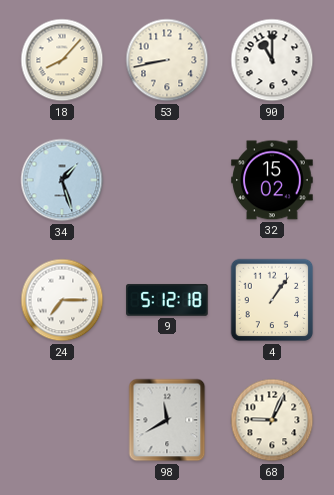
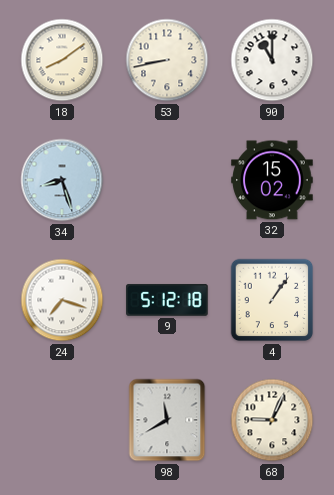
18: 8:07 -> 8:09
34: 1:27 -> 8:27
24: 7:15 -> 7:18
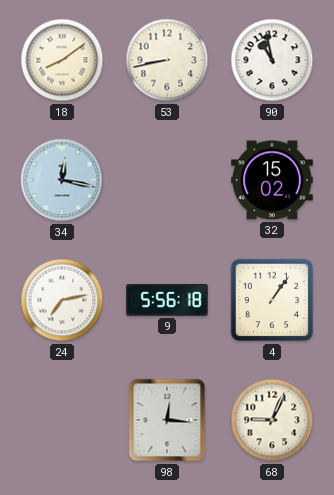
90: 11:00 -> 10:58
34: 8:27 -> 12:17
24: 7:18 -> 7:13
9: 5:12 -> 5:56
98: 11:40 -> 12:16
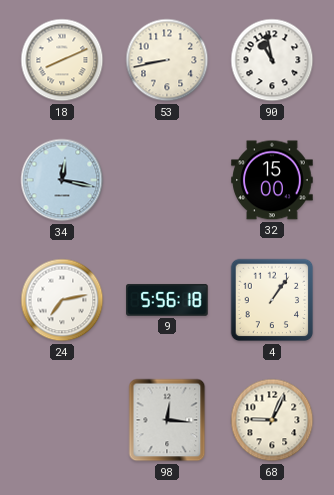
18: 8:09 -> 8:11
32: 15:02 -> 15:00
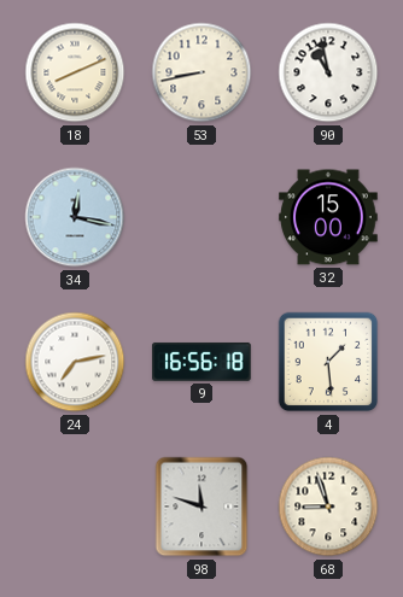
9: 5:56 -> 16:56
4: 1:06 -> 1:29
98: 12:16 -> 11:48
68: 9:04 -> 8:57
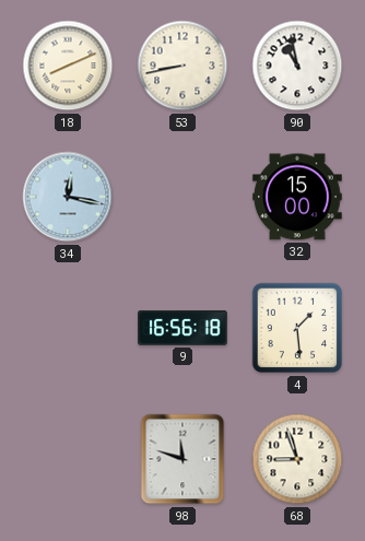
24: 7:13 -> none
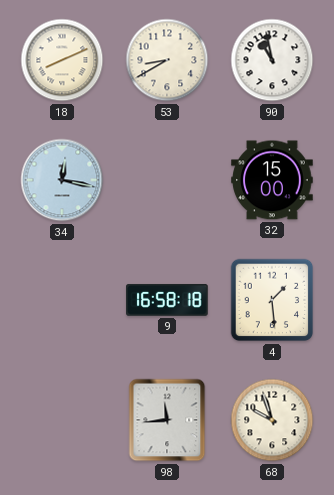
53: 8:43 -> 8:40
9: 16:56 -> 16:58
98: 11:48 -> 11:44
68: 8:57 -> 9:57
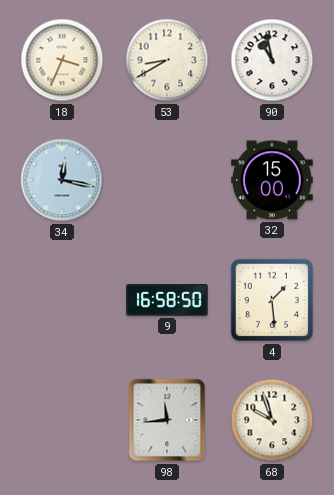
18: 8:11 -> 3:34
9: 16:58:18 -> 16:58:50
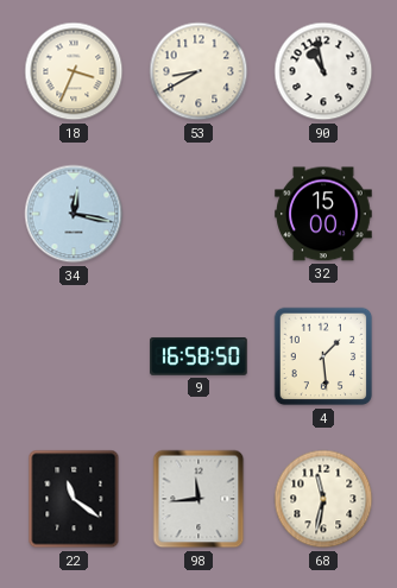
22: none -> 11:21
68: 9:57 -> 11:32
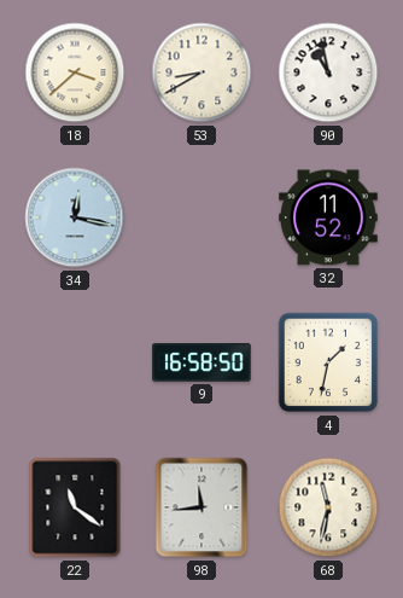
18: 3:34 -> 3:38
32: 15:00 -> 11:52
4: 1:29 -> 1:32
